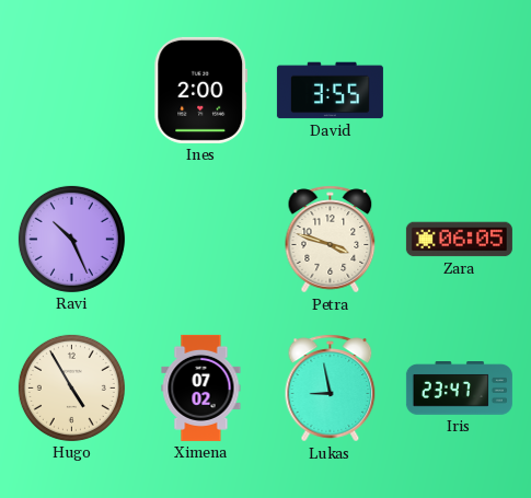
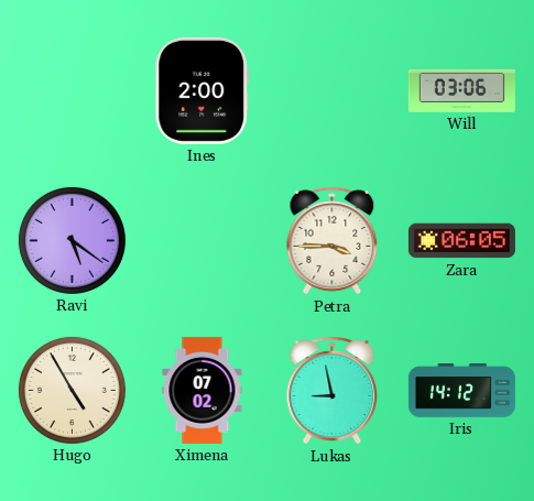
David: 3:55 -> none
Will: none -> 03:06
Ravi: 10:26 -> 5:21
Petra: 3:48 -> 3:45
Iris: 23:47 -> 14:12
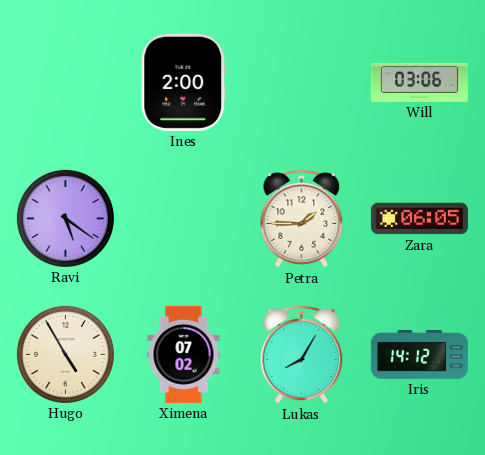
Petra: 3:45 -> 1:45
Lukas: 8:58 -> 8:05
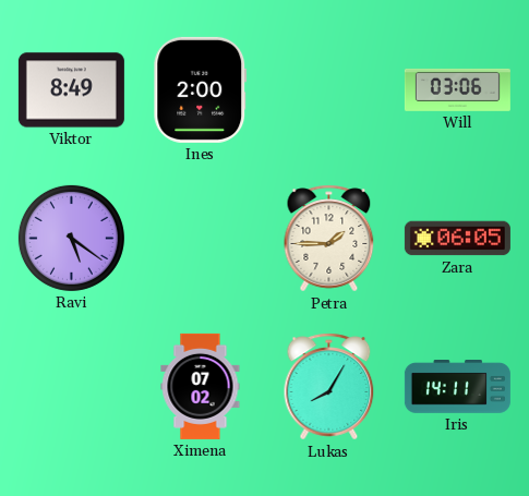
Viktor: none -> 8:49
Hugo: 4:55 -> none
Iris: 14:12 -> 14:11
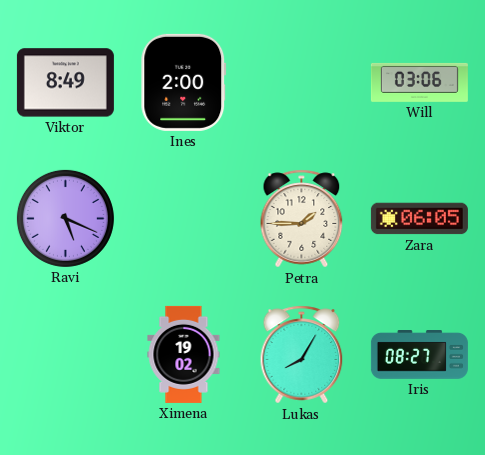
Ravi: 5:21 -> 5:19
Ximena: 07:02 -> 19:02
Iris: 14:11 -> 08:27
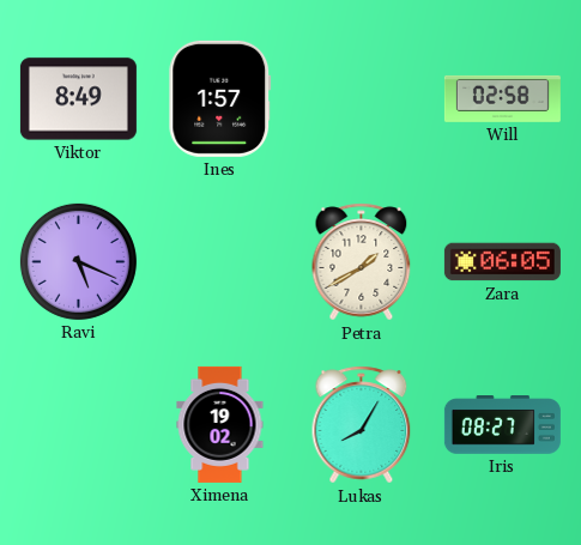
Ines: 2:00 -> 1:57
Will: 03:06 -> 02:58
Petra: 1:45 -> 1:40
